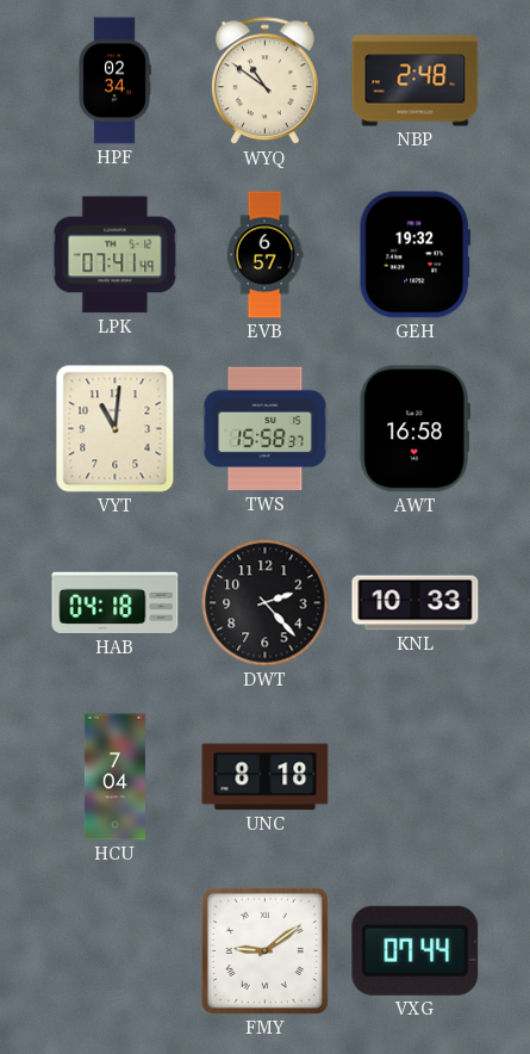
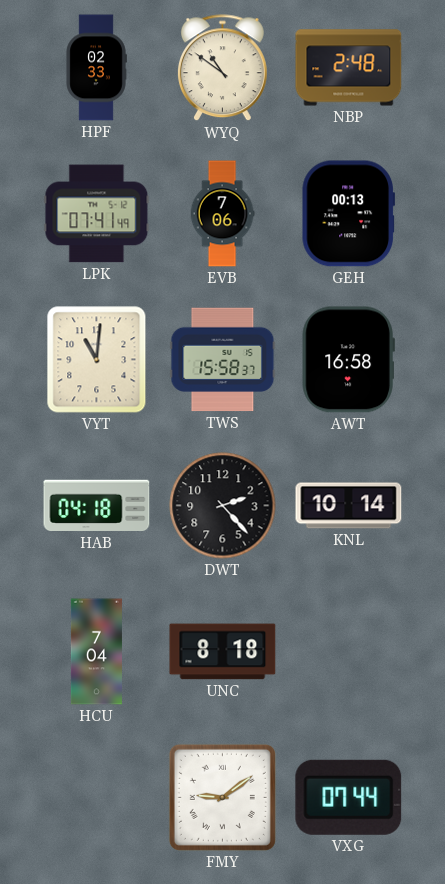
HPF: 02:34 -> 02:33
EVB: 6:57 -> 7:06
GEH: 19:32 -> 00:13
KNL: 10:33 -> 10:14
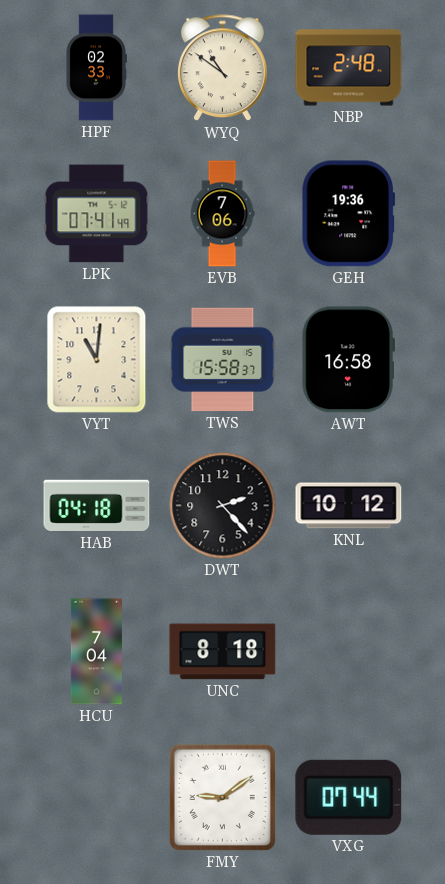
GEH: 00:13 -> 19:36
KNL: 10:14 -> 10:12
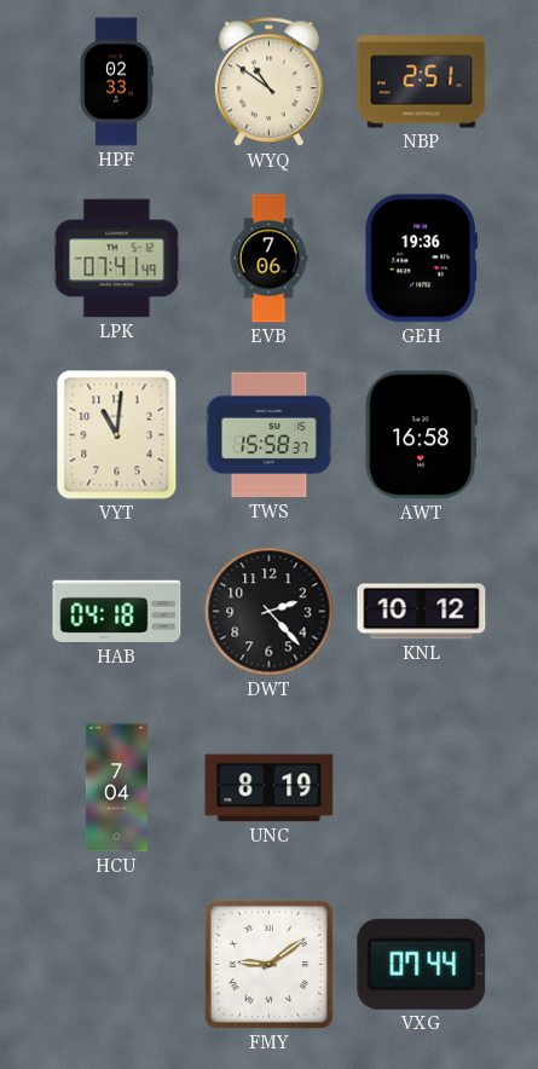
NBP: 2:48 -> 2:51
UNC: 8:18 -> 8:19
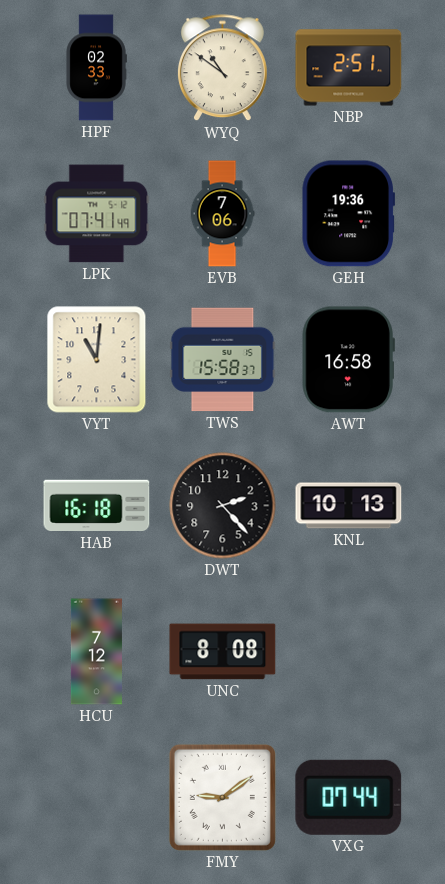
HAB: 04:18 -> 16:18
KNL: 10:12 -> 10:13
HCU: 7:04 -> 7:12
UNC: 8:19 -> 8:08
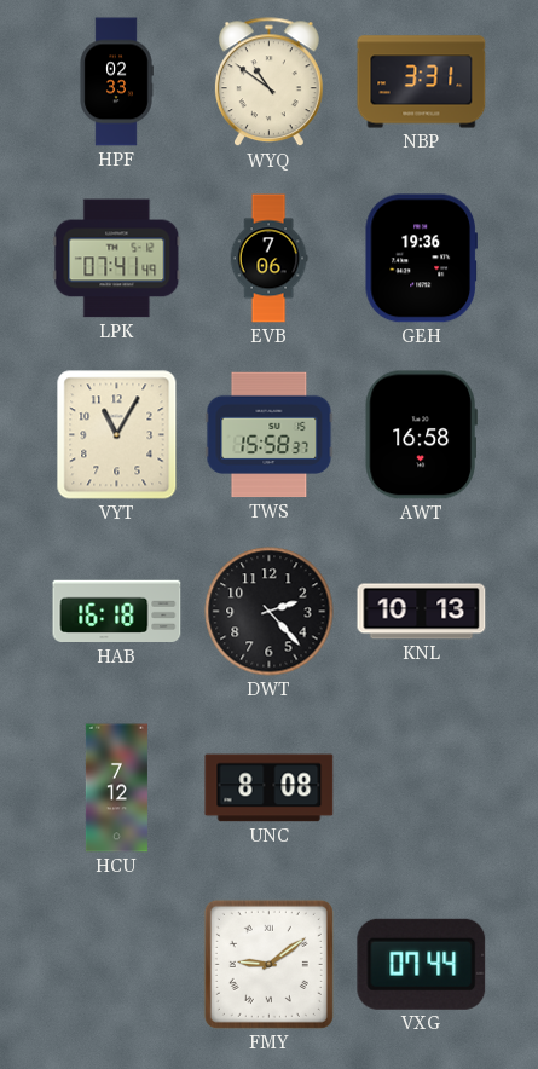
NBP: 2:51 -> 3:31
VYT: 11:01 -> 11:05
